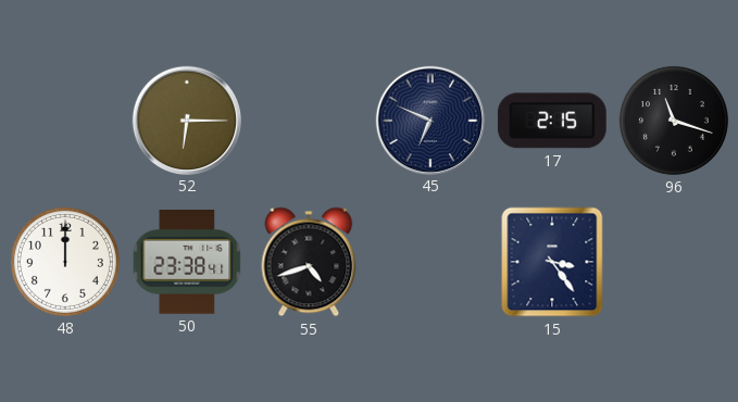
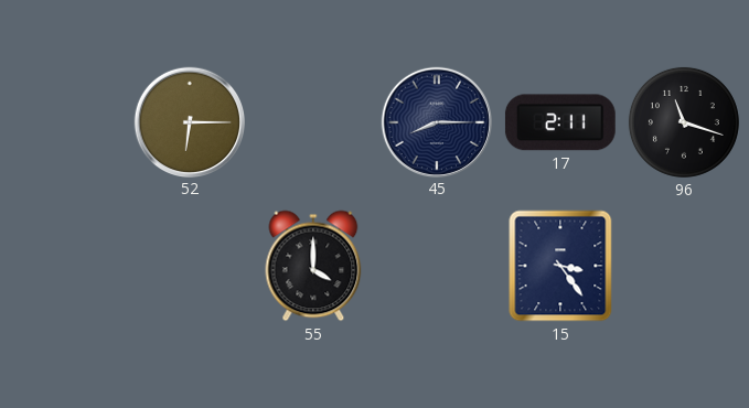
45: 6:49 -> 8:15
17: 2:15 -> 2:11
48: 12:00 -> none
50: 23:38 -> none
55: 4:42 -> 4:00
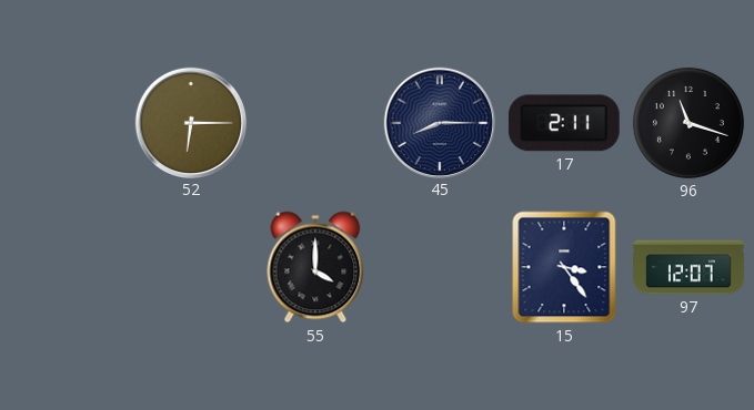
97: none -> 12:07
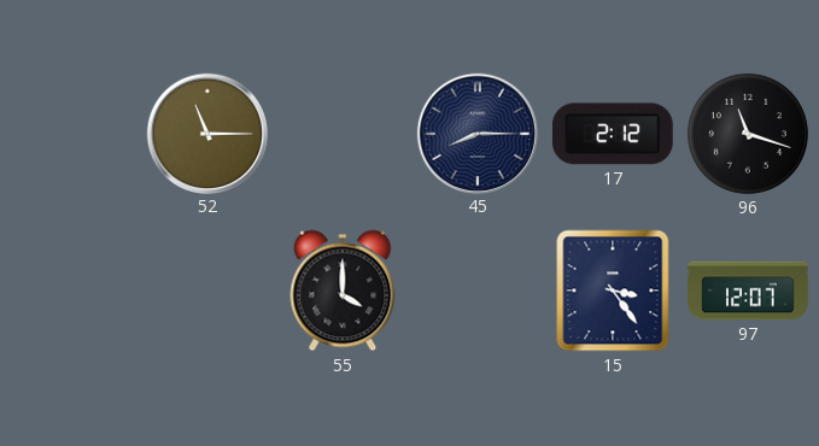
52: 6:15 -> 11:15
17: 2:11 -> 2:12
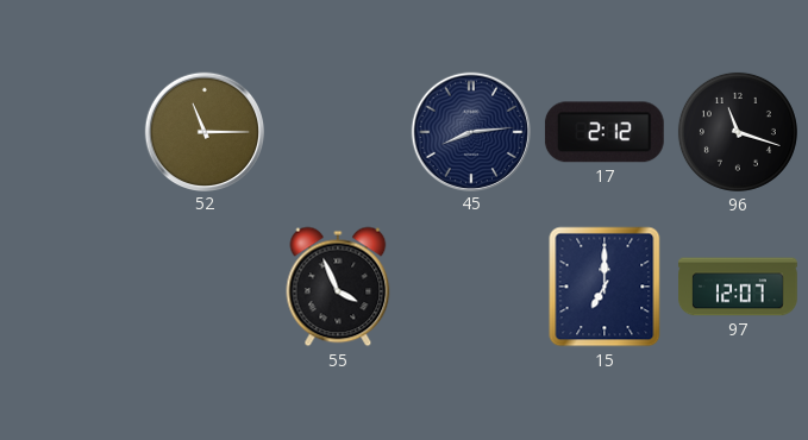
45: 8:15 -> 8:14
55: 4:00 -> 3:56
15: 3:24 -> 7:00
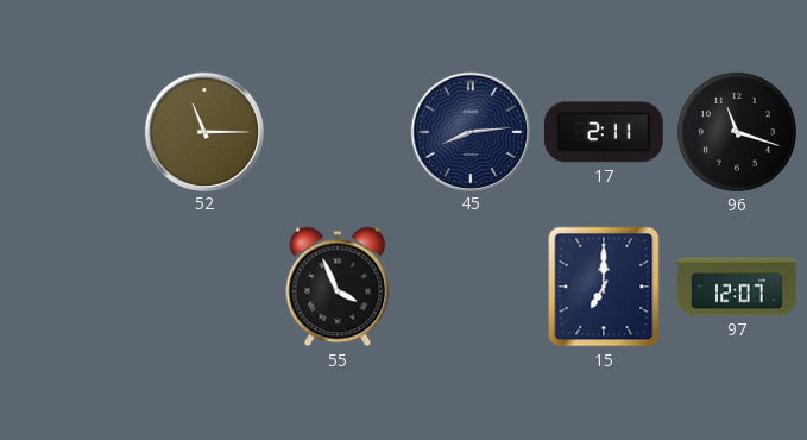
17: 2:12 -> 2:11
